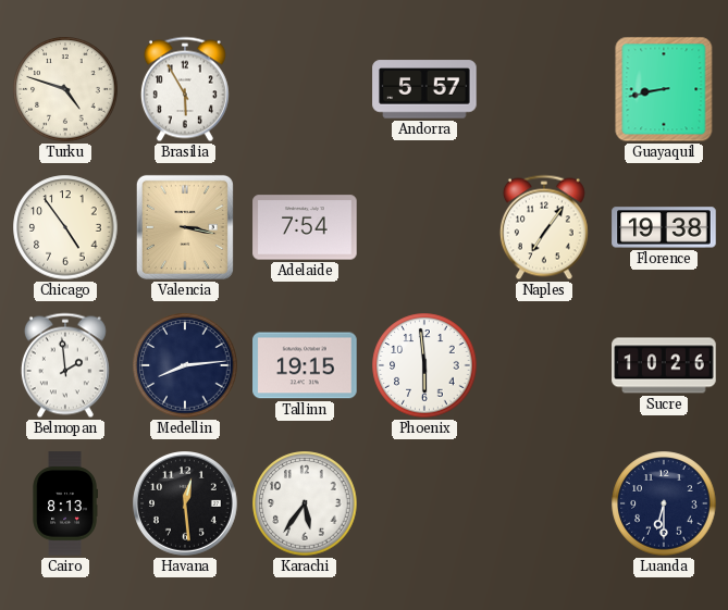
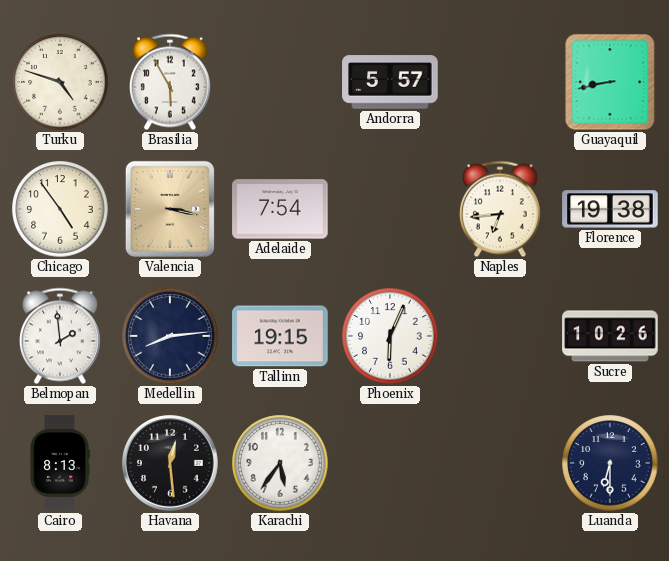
Naples: 7:06 -> 6:44
Phoenix: 5:59 -> 6:04
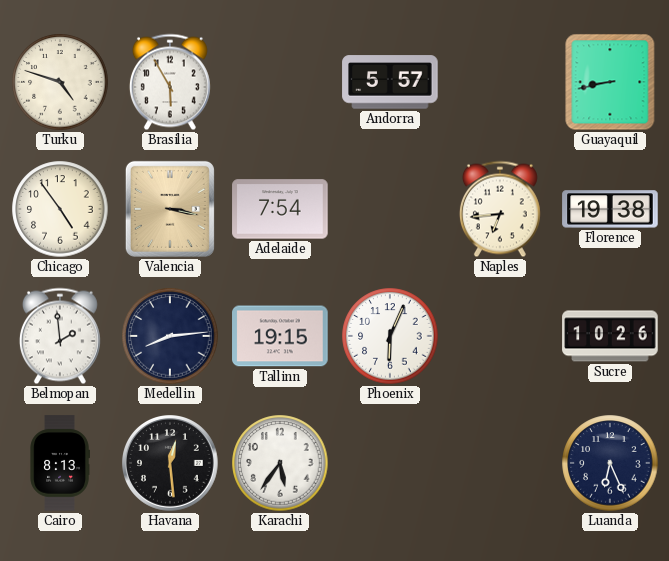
Luanda: 6:30 -> 6:26
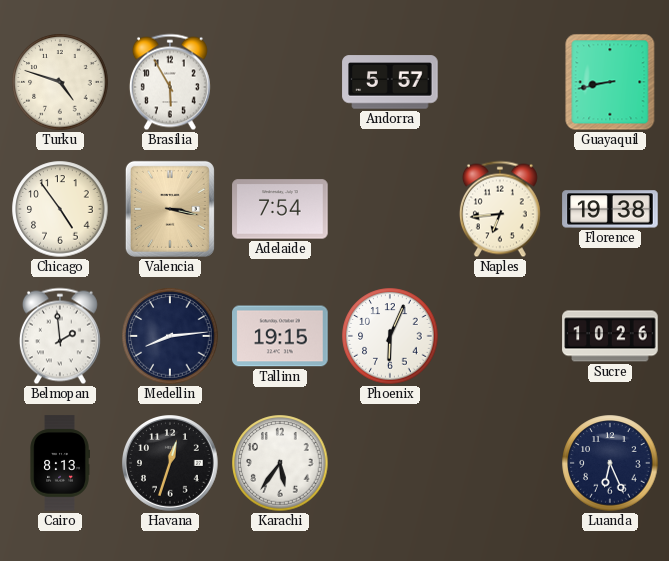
Havana: 12:29 -> 12:33
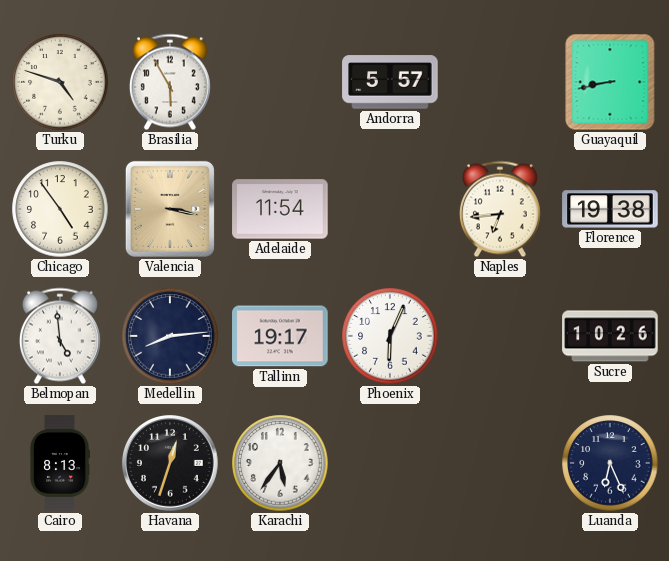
Adelaide: 7:54 -> 11:54
Belmopan: 1:59 -> 4:59
Tallinn: 19:15 -> 19:17
